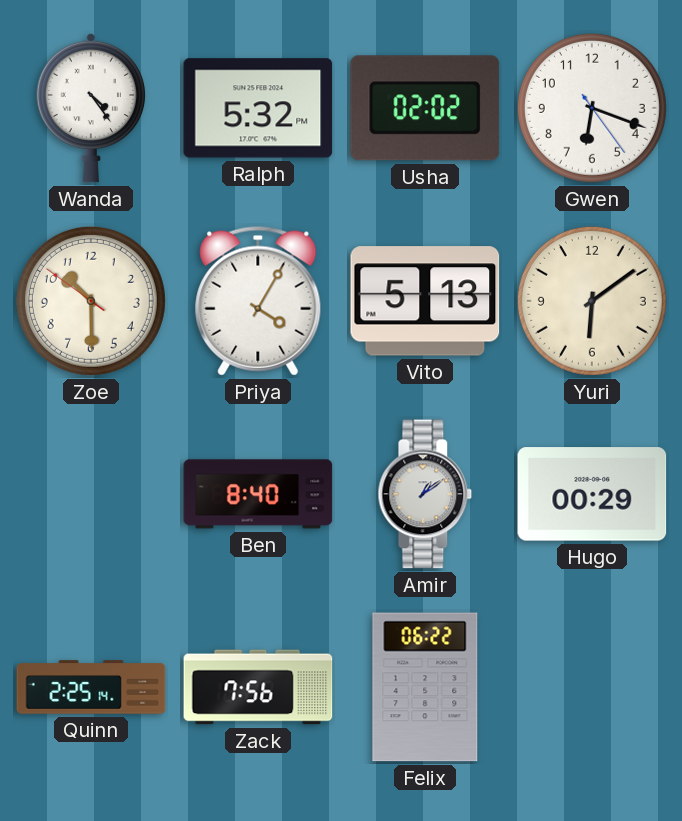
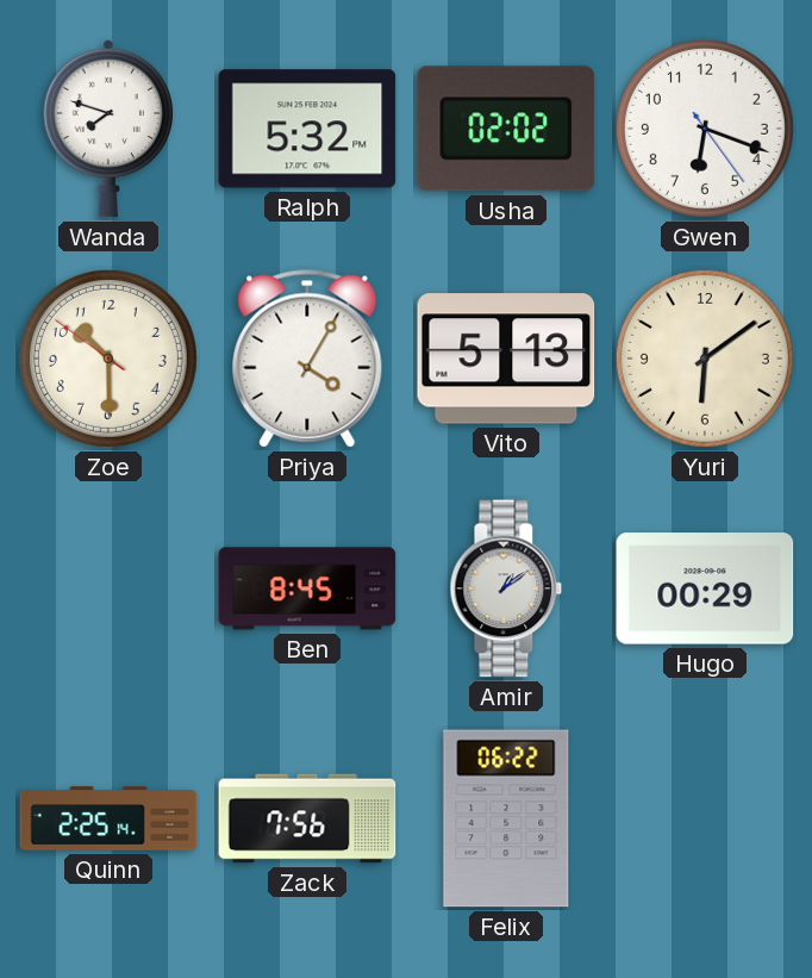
Wanda: 4:24 -> 7:48
Ben: 8:40 -> 8:45
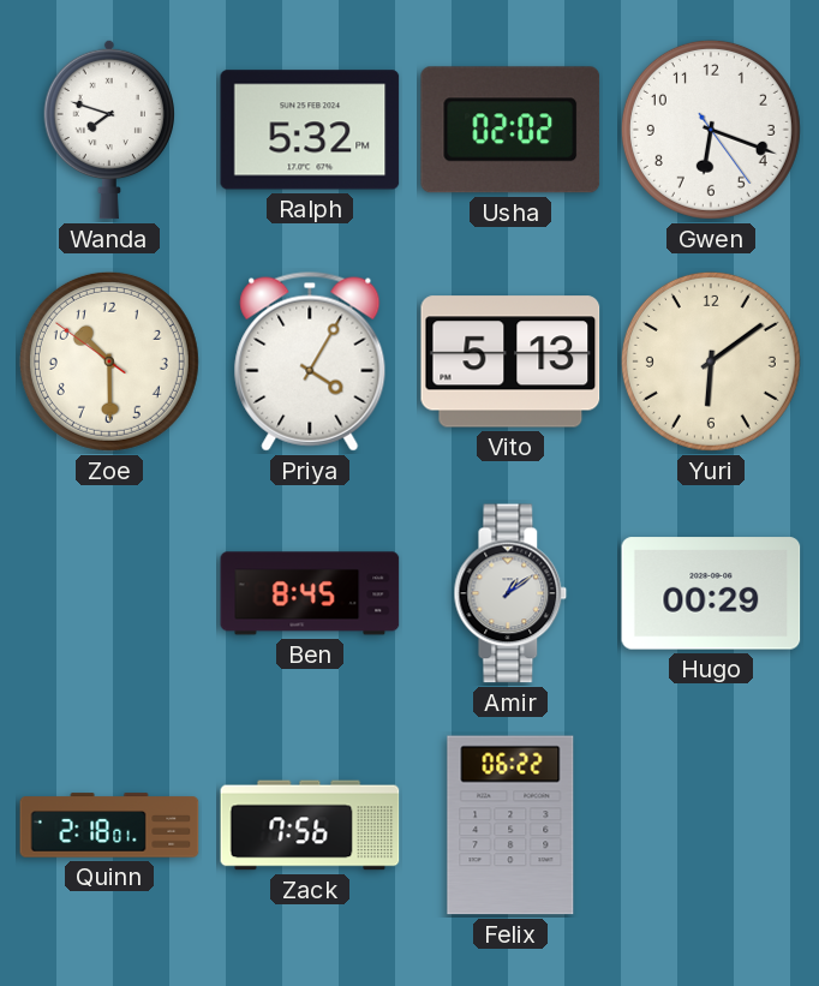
Quinn: 2:25 -> 2:18
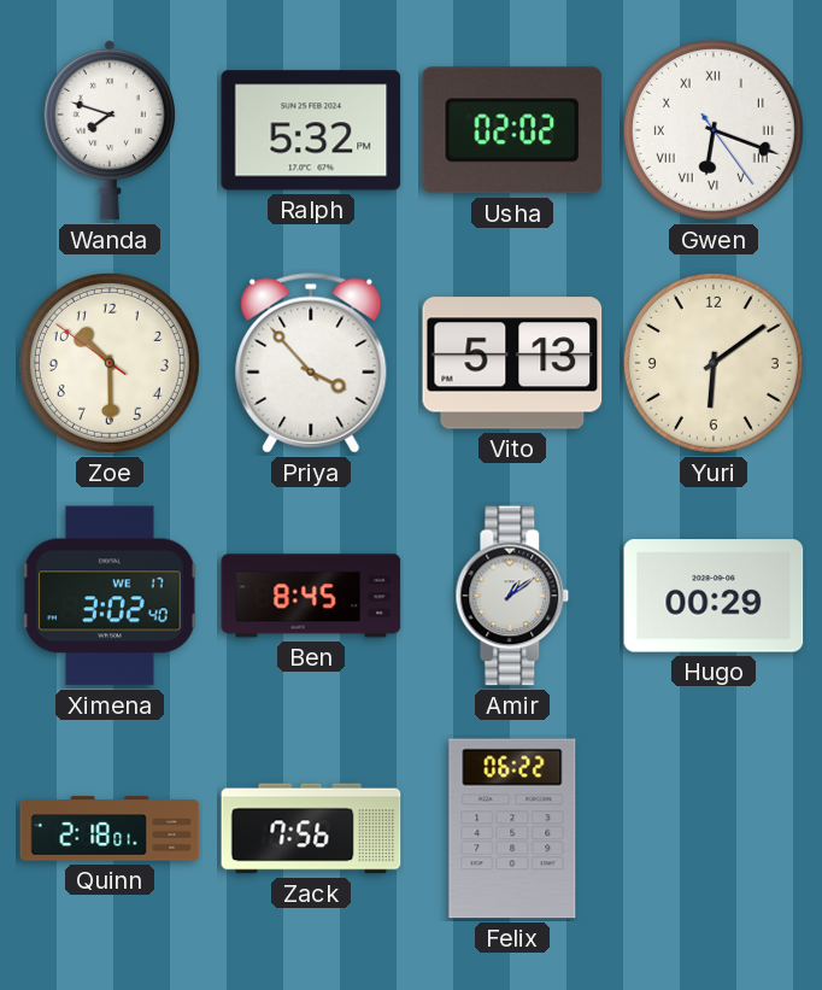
Gwen numerals: Arabic -> Roman
Priya: 4:05 -> 3:53
Ximena: none -> 3:02
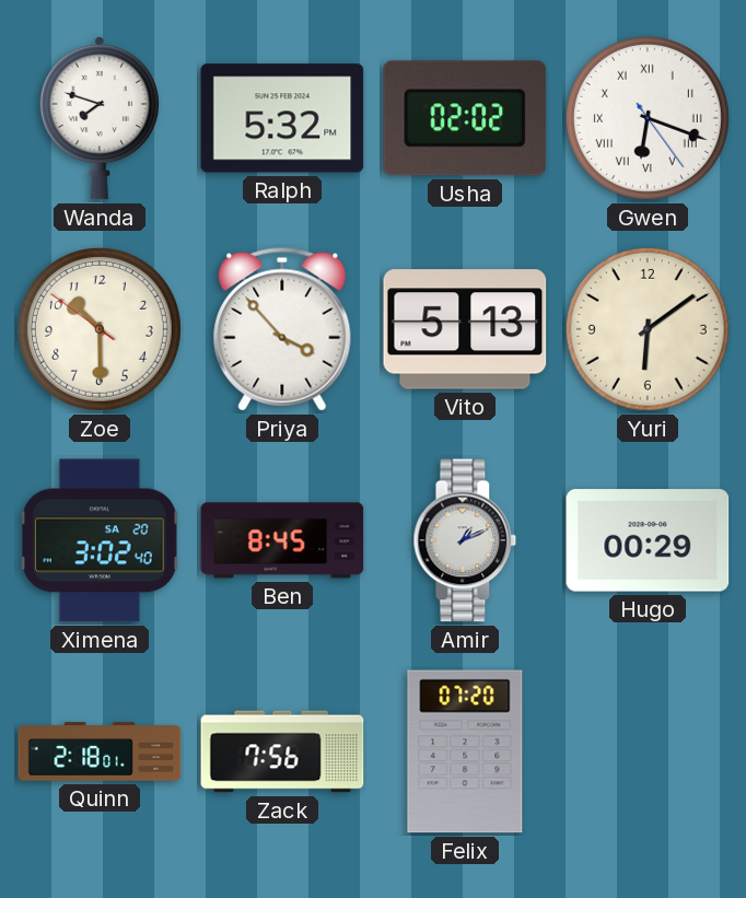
Ximena date: WE 17 -> SA 20
Amir: 1:09 -> 1:11
Felix: 06:22 -> 07:20
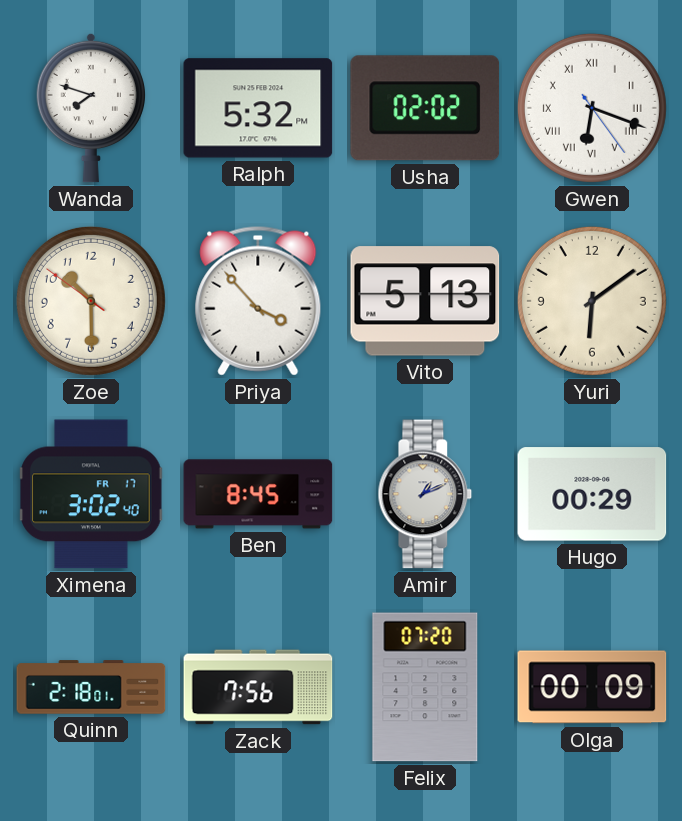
Ximena date: SA 20 -> FR 17
Olga: none -> 00:09
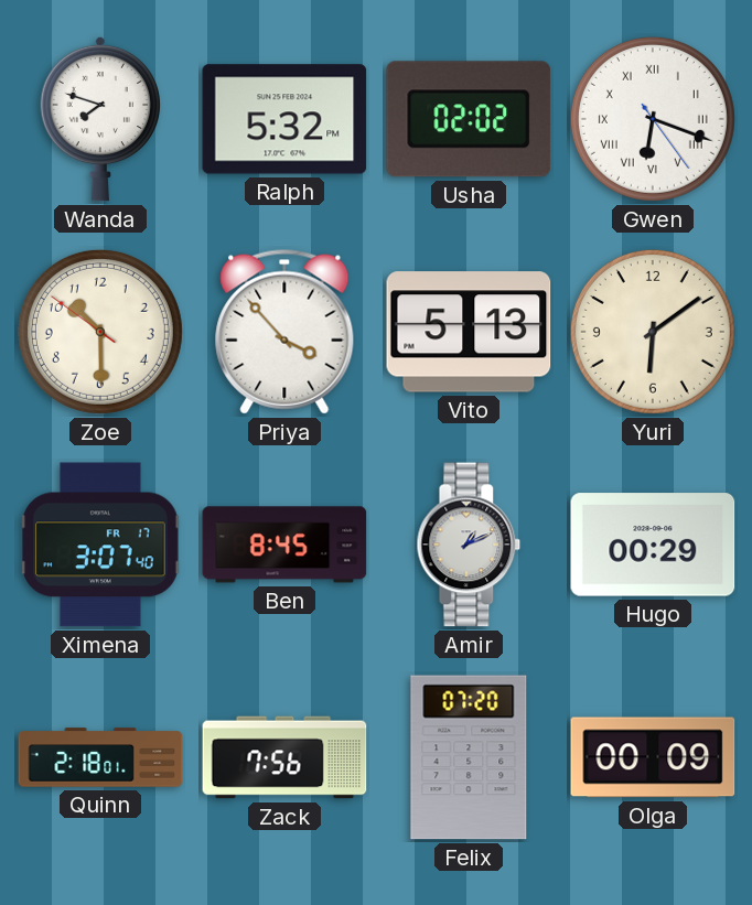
Ximena: 3:02 -> 3:07
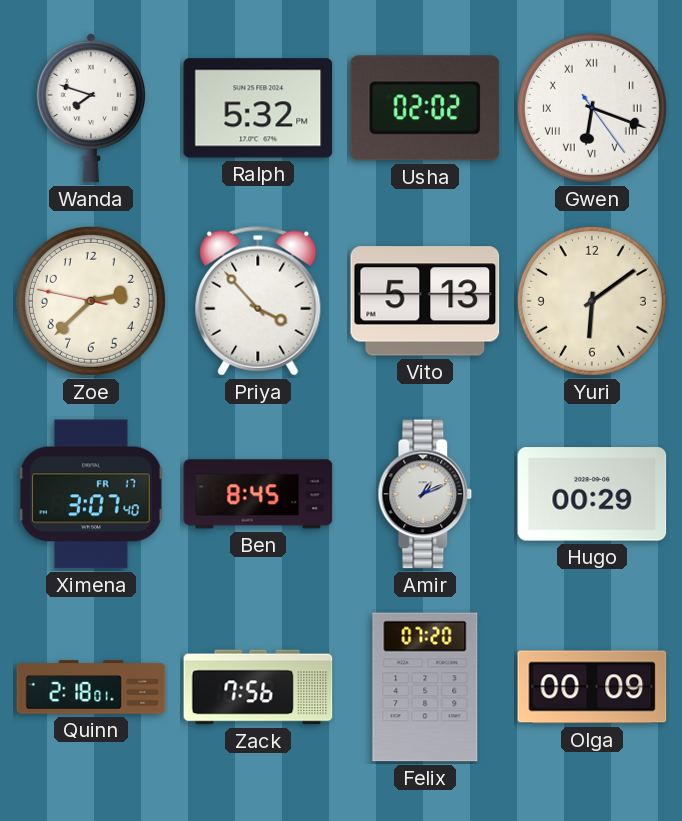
Zoe: 10:29 -> 2:37
